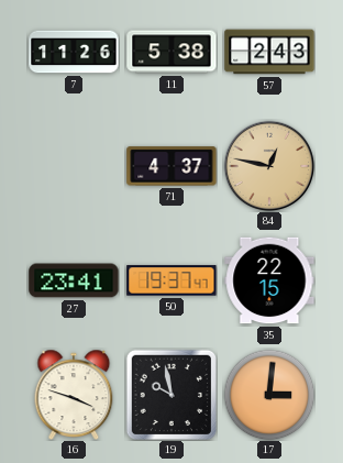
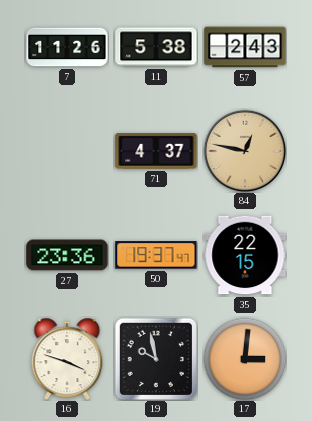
27: 23:41 -> 23:36
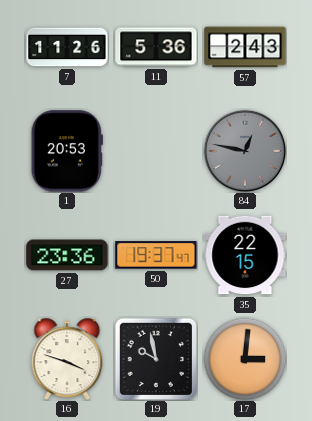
11: 5:38 -> 5:36
1: none -> 20:53
71: 4:37 -> none
84 dial: champagne -> grey
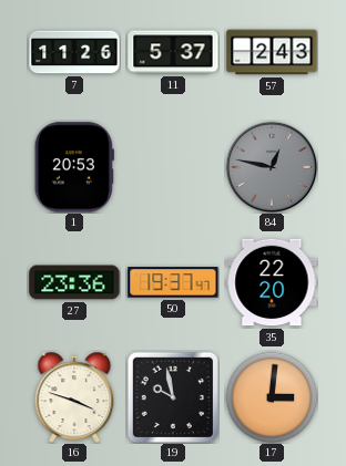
11: 5:36 -> 5:37
35: 22:15 -> 22:20
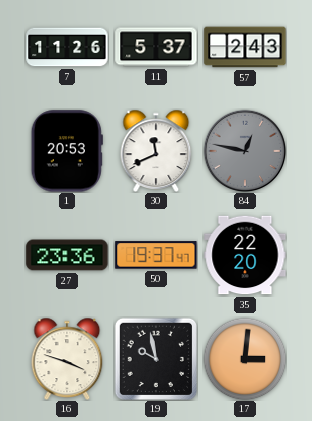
30: none -> 11:41
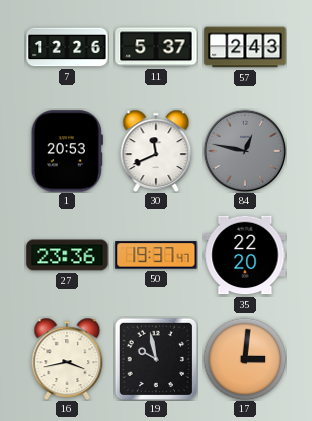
7: 11:26 -> 12:26
16: 3:48 -> 3:43
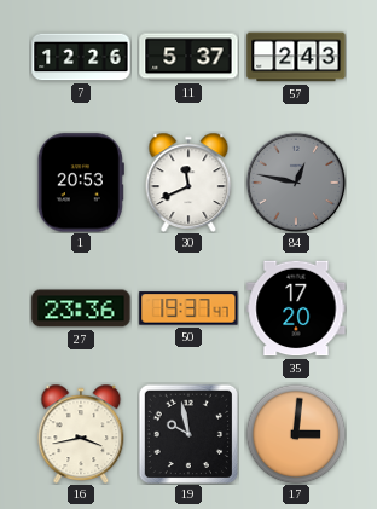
35: 22:20 -> 17:20
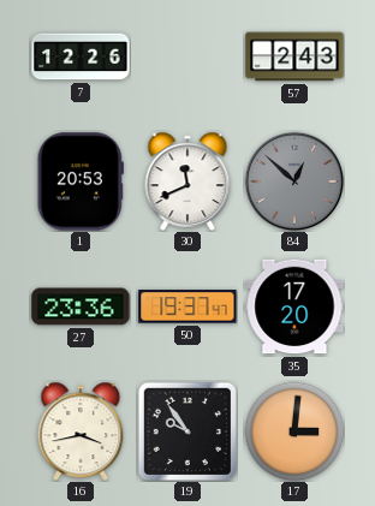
11: 5:37 -> none
84: 12:47 -> 12:52
19: 9:58 -> 9:54
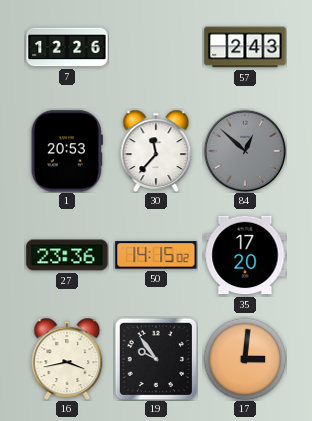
30: 11:41 -> 11:37
50: 19:37 -> 14:15
